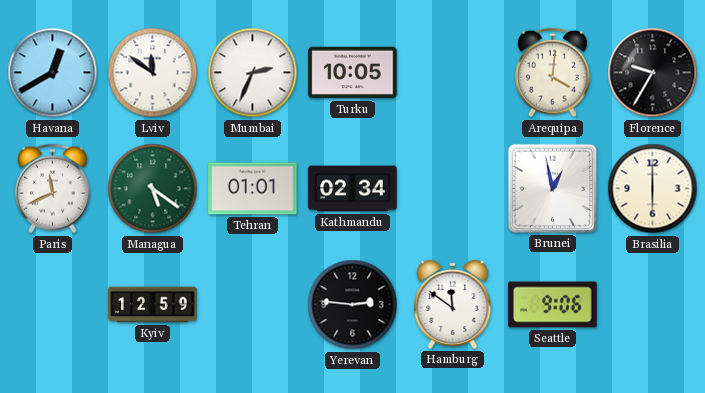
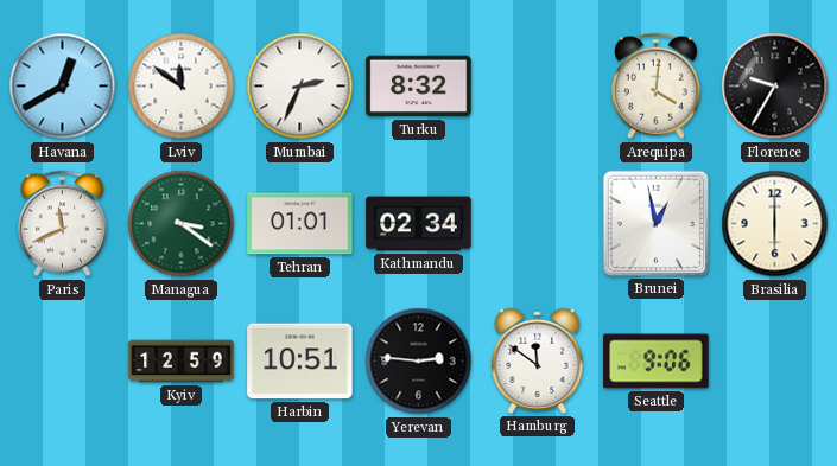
Turku: 10:05 -> 8:32
Managua: 5:21 -> 3:21
Harbin: none -> 10:51
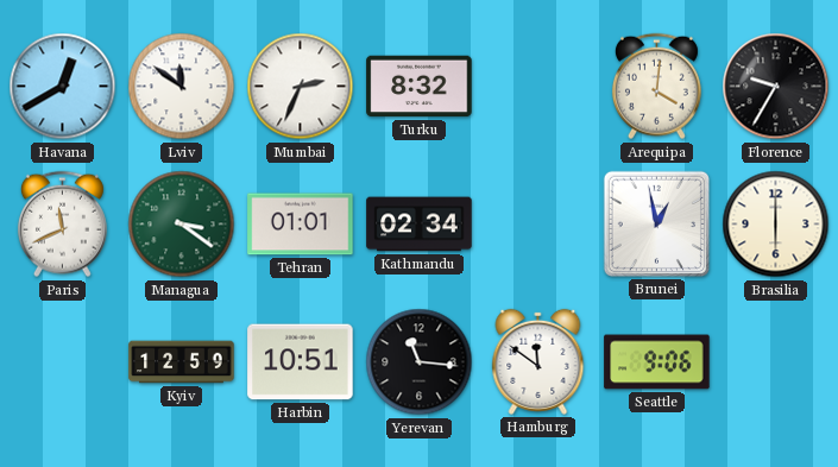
Yerevan: 2:46 -> 11:16
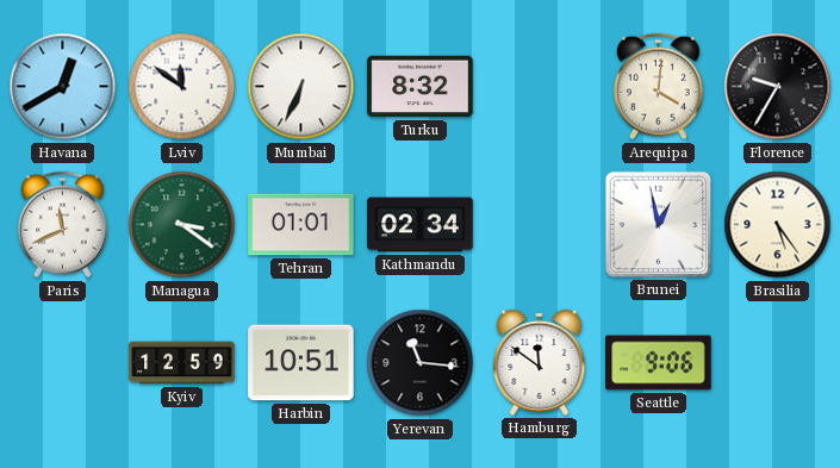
Mumbai: 2:34 -> 6:34
Brasilia: 6:00 -> 5:24
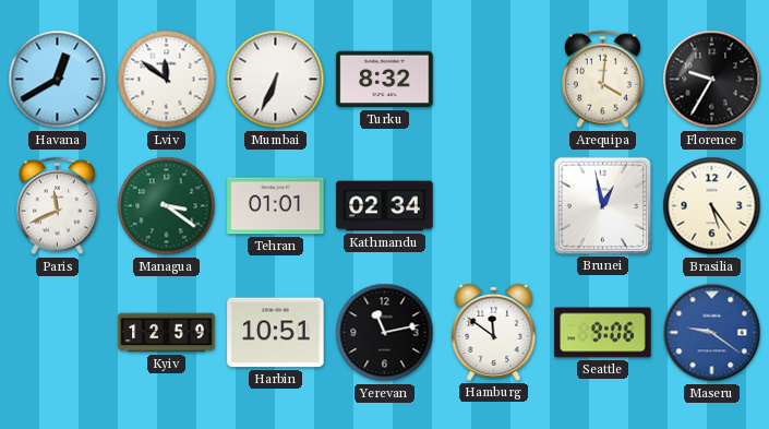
Yerevan: 11:16 -> 11:13
Maseru: none -> 9:21
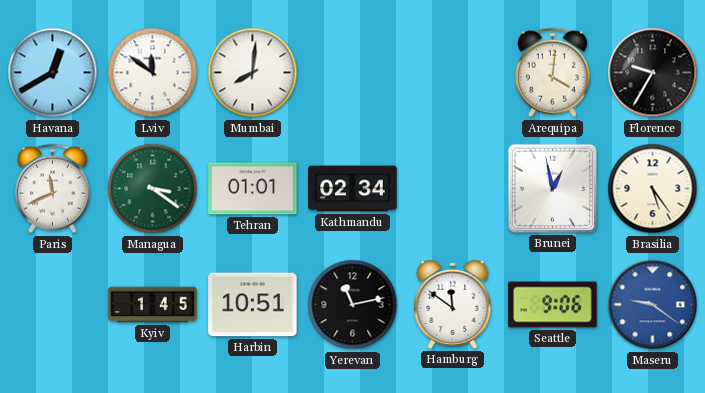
Mumbai: 6:34 -> 8:01
Turku: 8:32 -> none
Kyiv: 12:59 -> 1:45
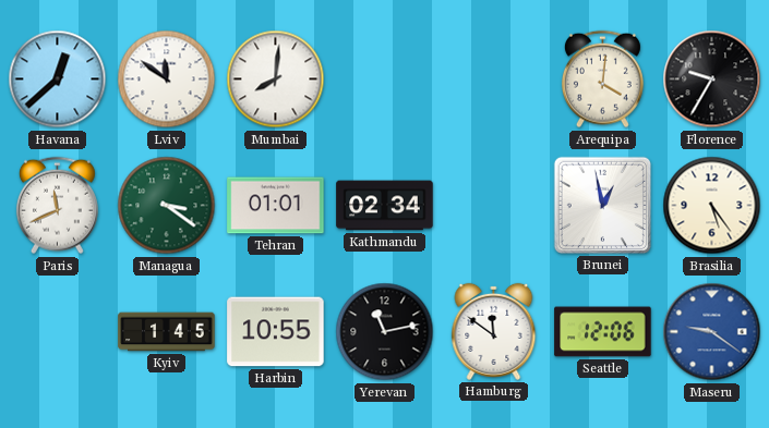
Havana: 12:40 -> 12:38
Harbin: 10:51 -> 10:55
Seattle: 9:06 -> 12:06
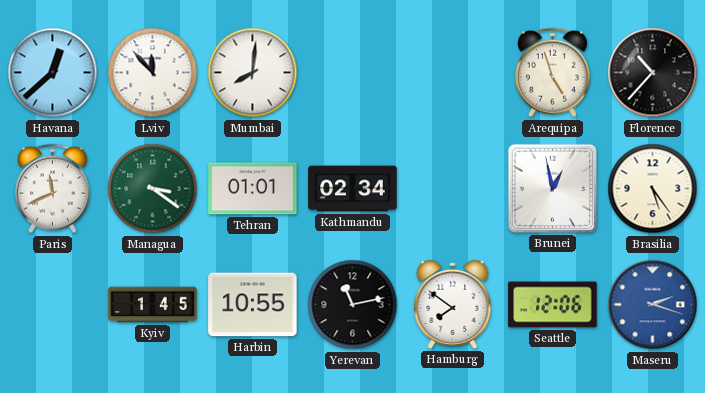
Lviv: 11:51 -> 11:53
Arequipa: 4:01 -> 4:57
Florence: 9:35 -> 10:37
Hamburg: 11:51 -> 7:51
Maseru: 9:21 -> 2:18
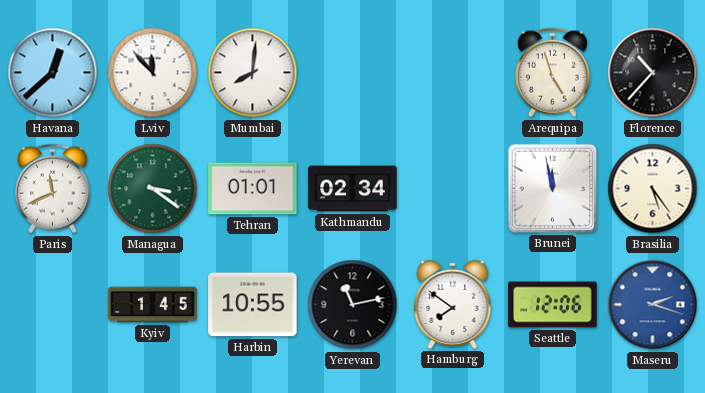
Brunei: 12:58 -> 11:58
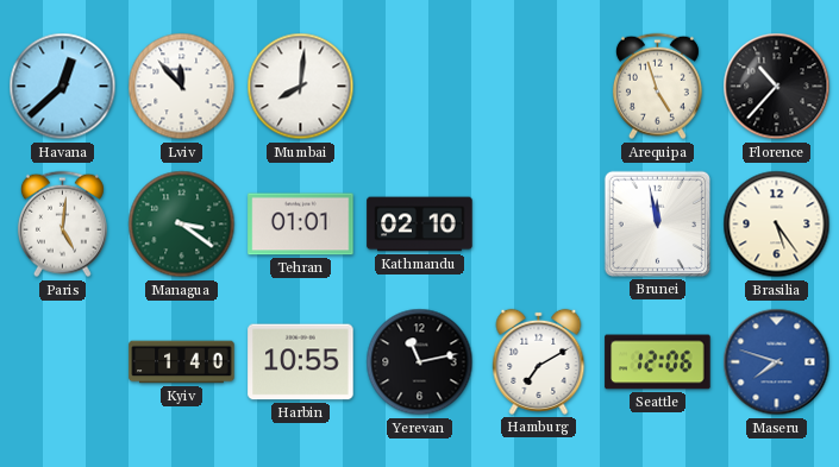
Paris: 11:41 -> 5:01
Kathmandu: 02:34 -> 02:10
Kyiv: 1:45 -> 1:40
Hamburg: 7:51 -> 7:10
Maseru: 2:18 -> 7:48
